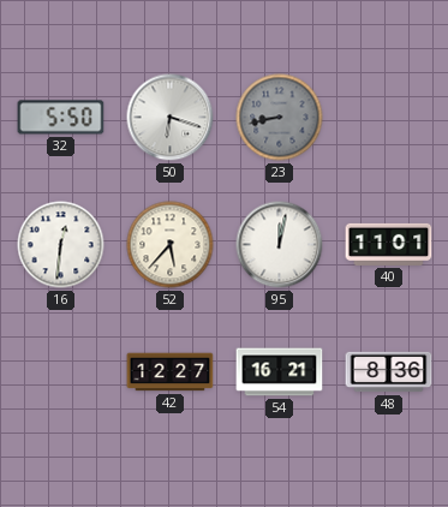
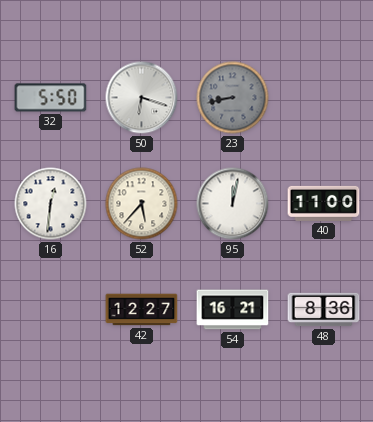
40: 11:01 -> 11:00
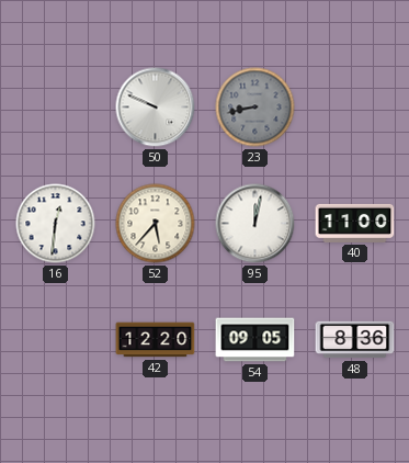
32: 5:50 -> none
50: 6:18 -> 9:49
42: 12:27 -> 12:20
54: 16:21 -> 09:05
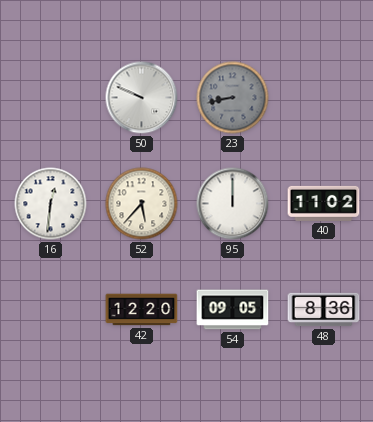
95: 12:02 -> 12:00
40: 11:00 -> 11:02
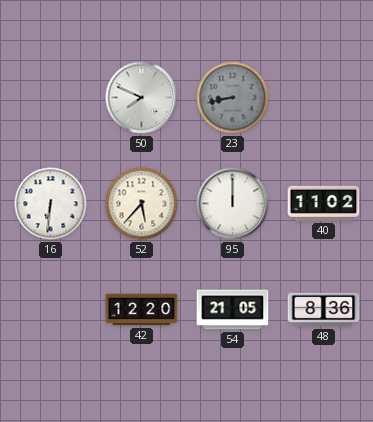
50: 9:49 -> 7:49
16: 12:31 -> 6:31
54: 09:05 -> 21:05
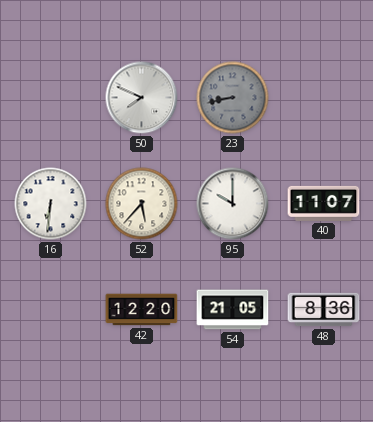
95: 12:00 -> 10:00
40: 11:02 -> 11:07
